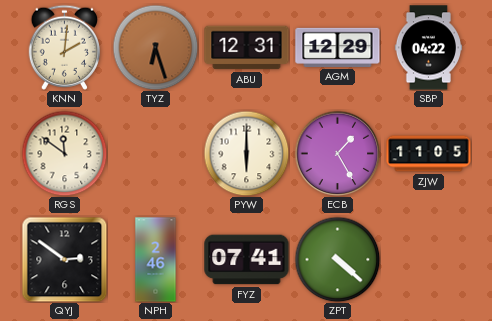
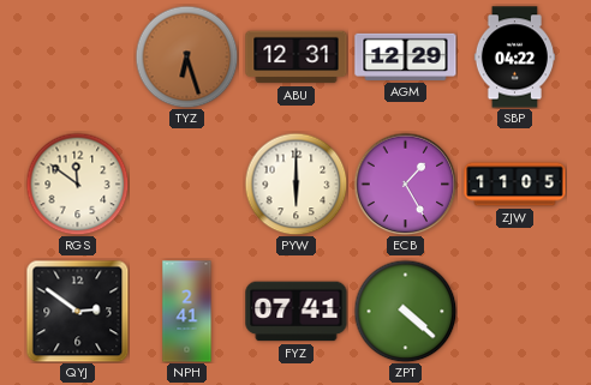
KNN: 2:01 -> none
NPH: 2:46 -> 2:41
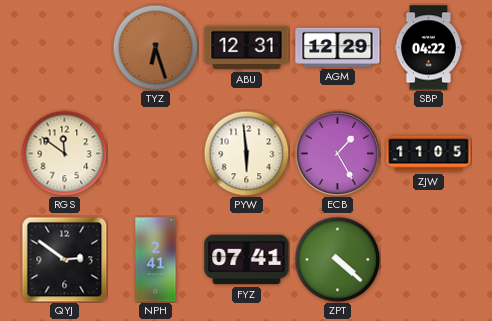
PYW: 6:00 -> 5:59
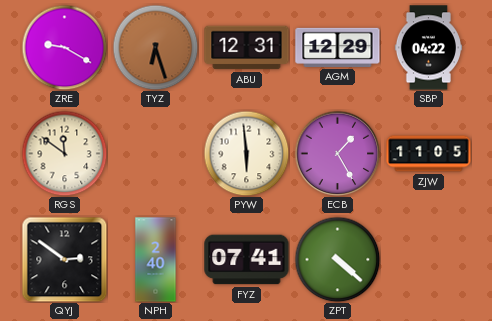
ZRE: none -> 9:20
NPH: 2:41 -> 2:40
